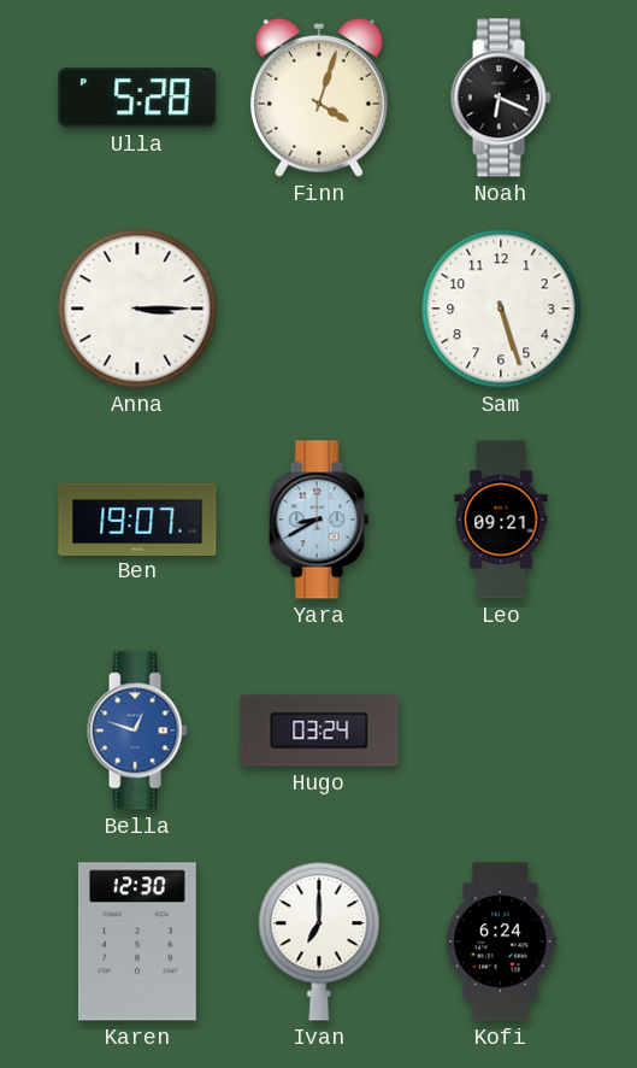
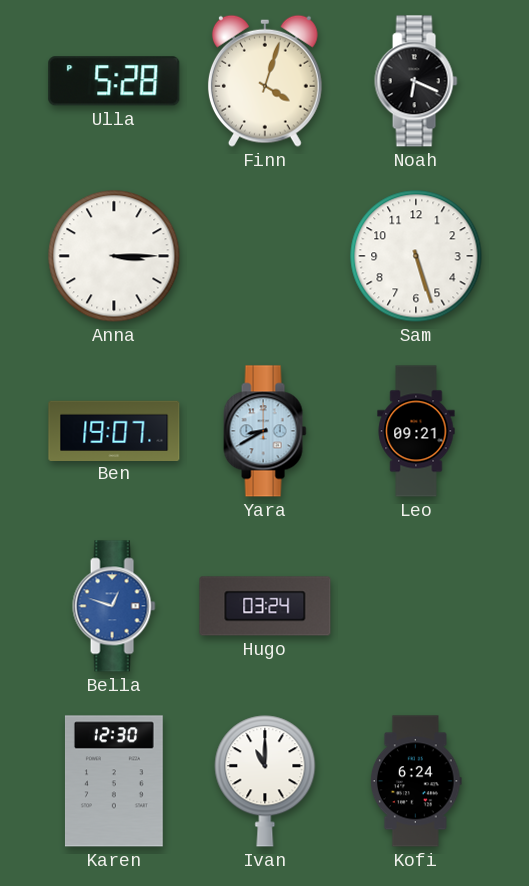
Ivan: 7:00 -> 11:00
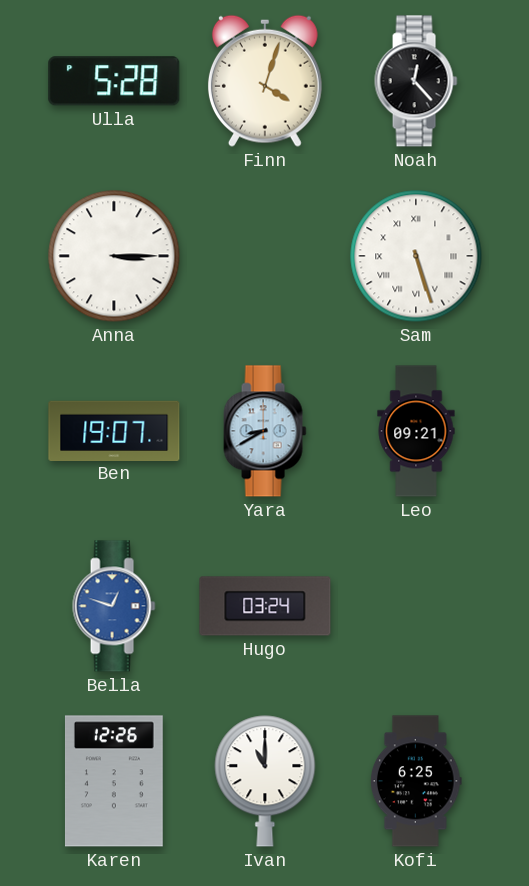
Noah: 6:19 -> 12:23
Sam numerals: Arabic -> Roman
Karen: 12:30 -> 12:26
Kofi: 6:24 -> 6:25
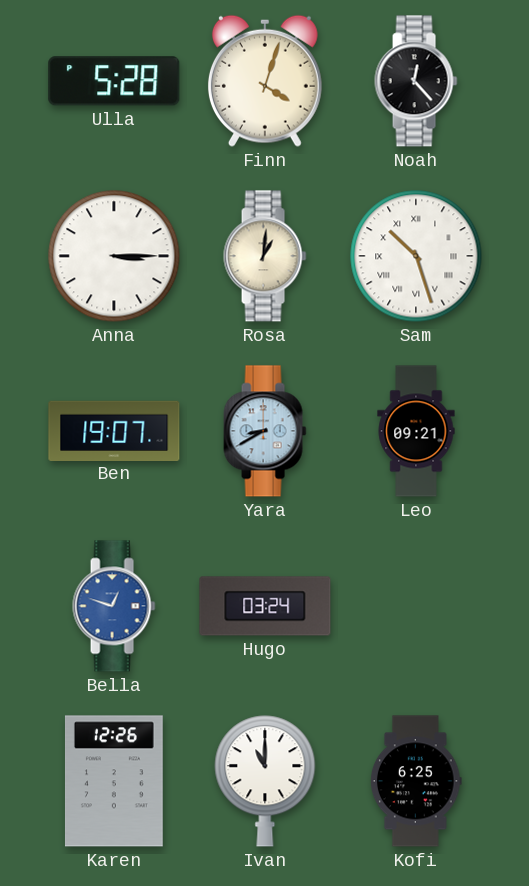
Rosa: none -> 1:01
Sam: 5:27 -> 10:27
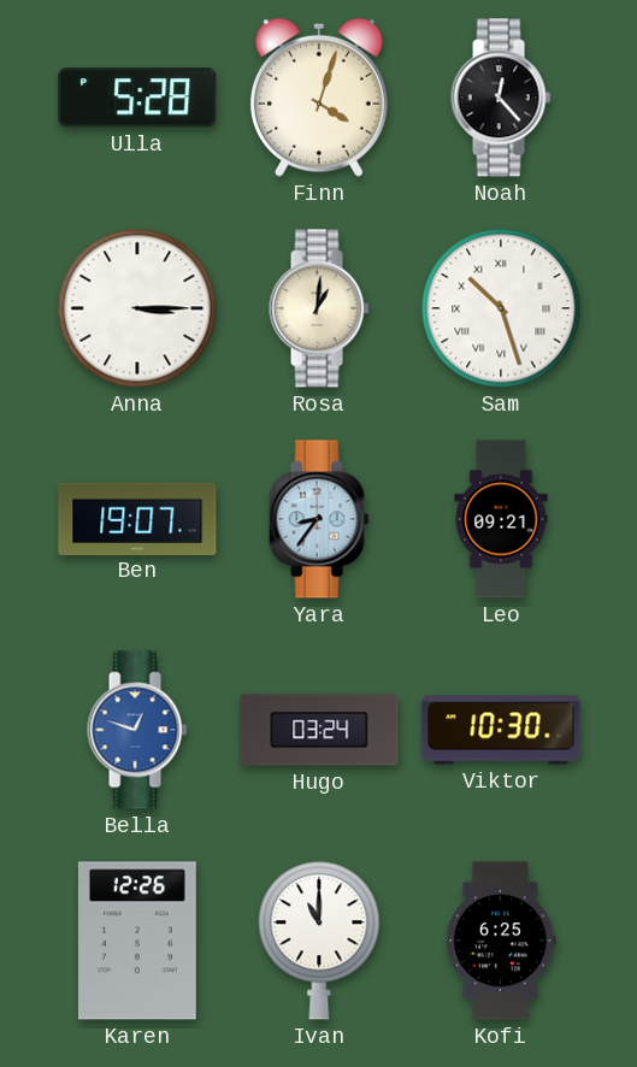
Yara: 8:40 -> 8:36
Viktor: none -> 10:30
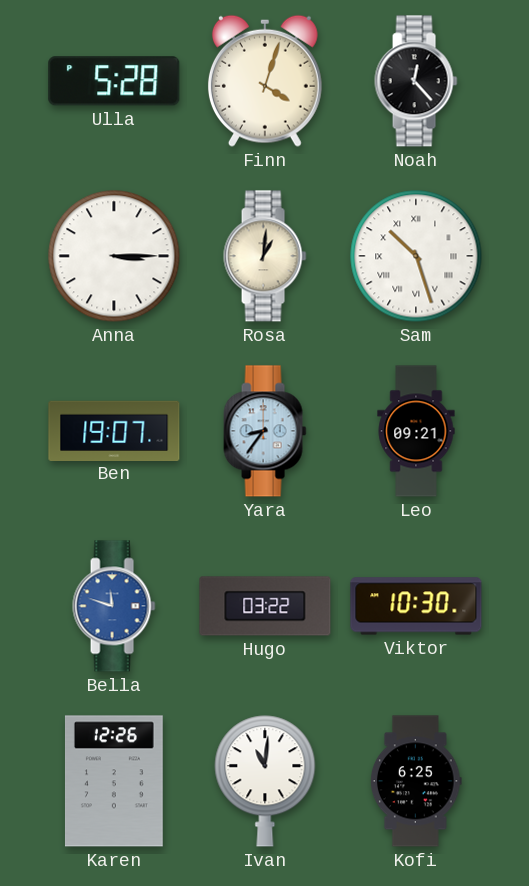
Bella: 12:48 -> 11:48
Hugo: 03:24 -> 03:22
Ivan: 11:00 -> 11:01
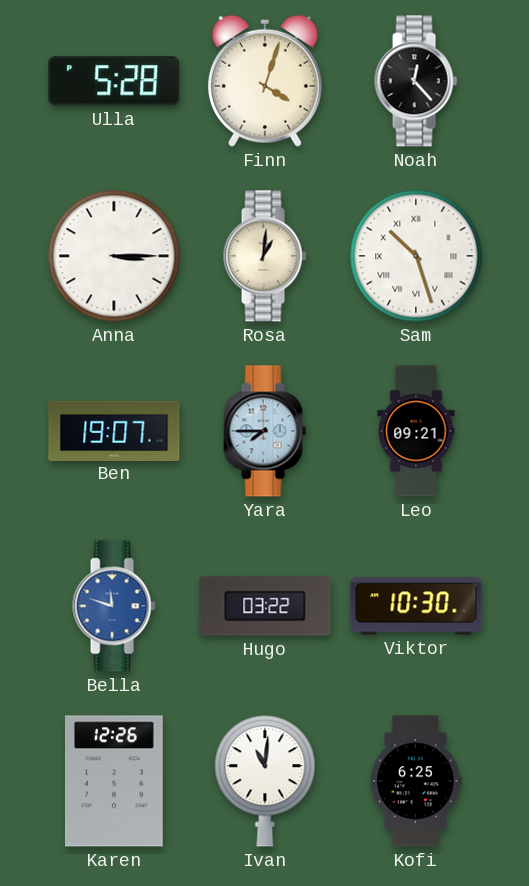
Yara: 8:36 -> 7:45
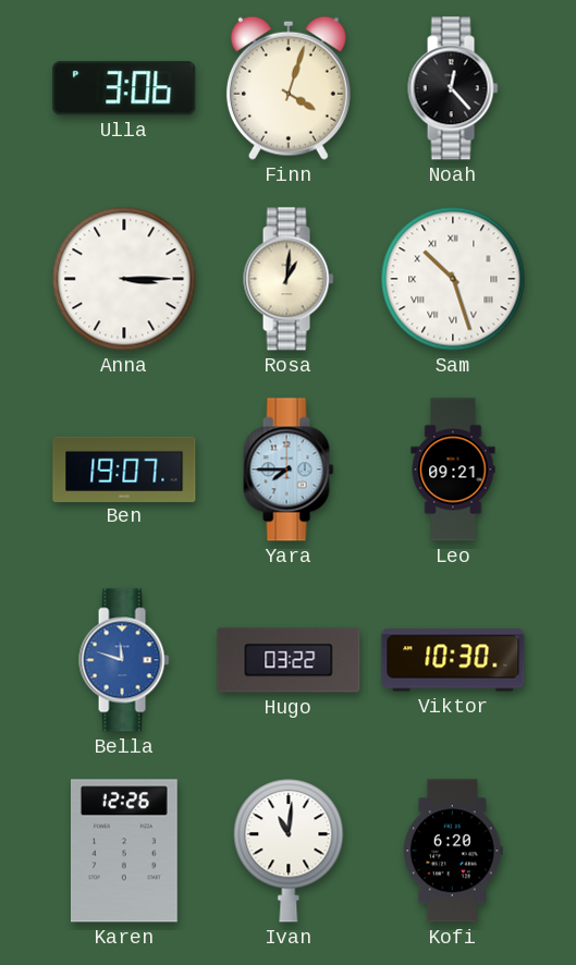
Ulla: 5:28 -> 3:06
Kofi: 6:25 -> 6:20
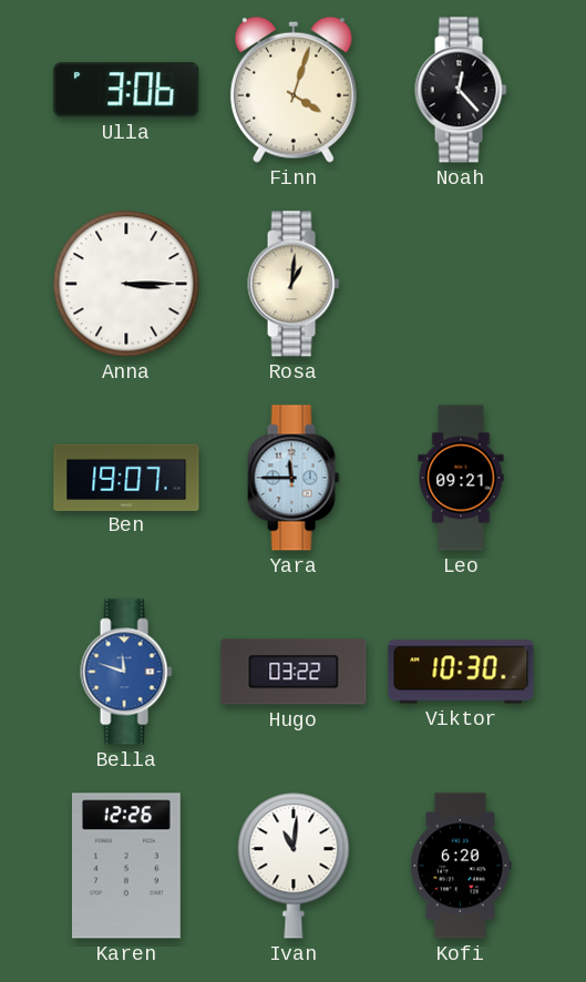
Sam: 10:27 -> none
Yara: 7:45 -> 11:45
